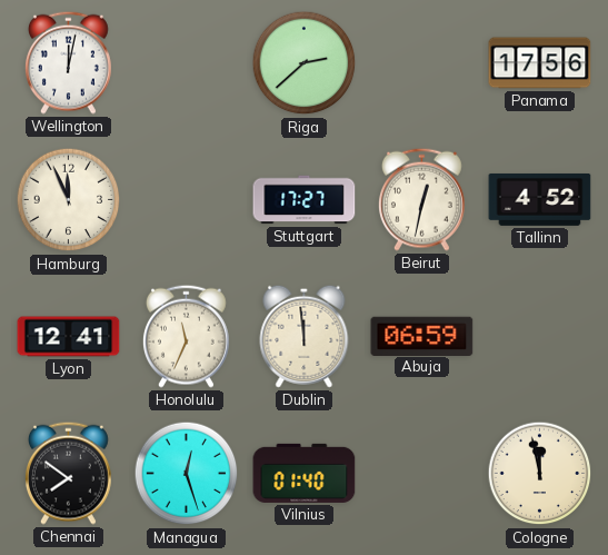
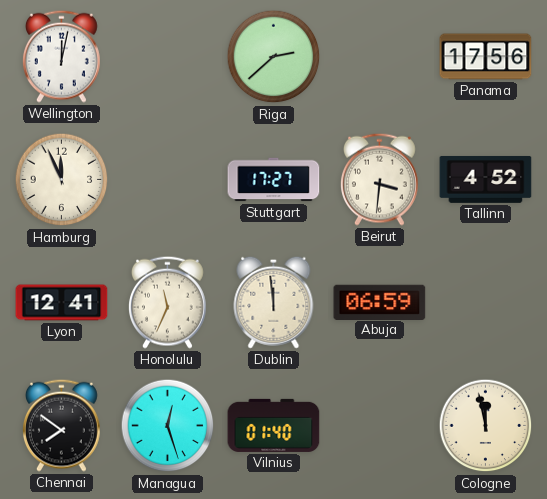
Beirut: 12:32 -> 3:31
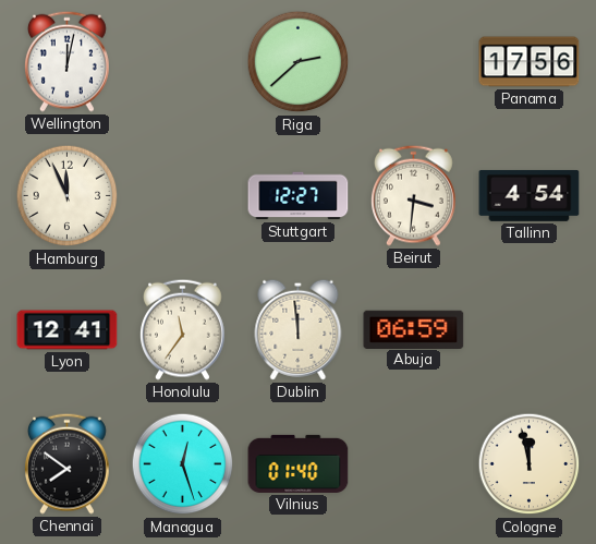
Stuttgart: 17:27 -> 12:27
Tallinn: 4:52 -> 4:54
Honolulu: 11:34 -> 11:36
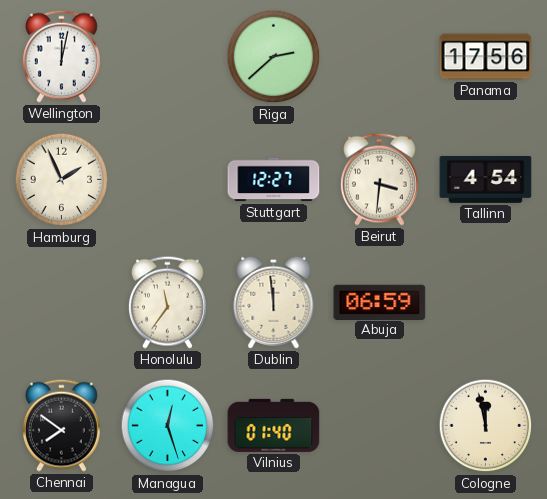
Hamburg: 11:56 -> 1:56
Lyon: 12:41 -> none
